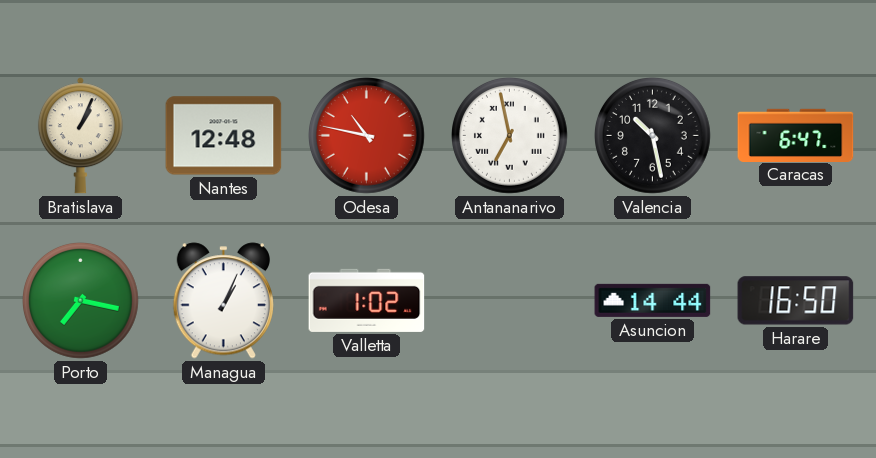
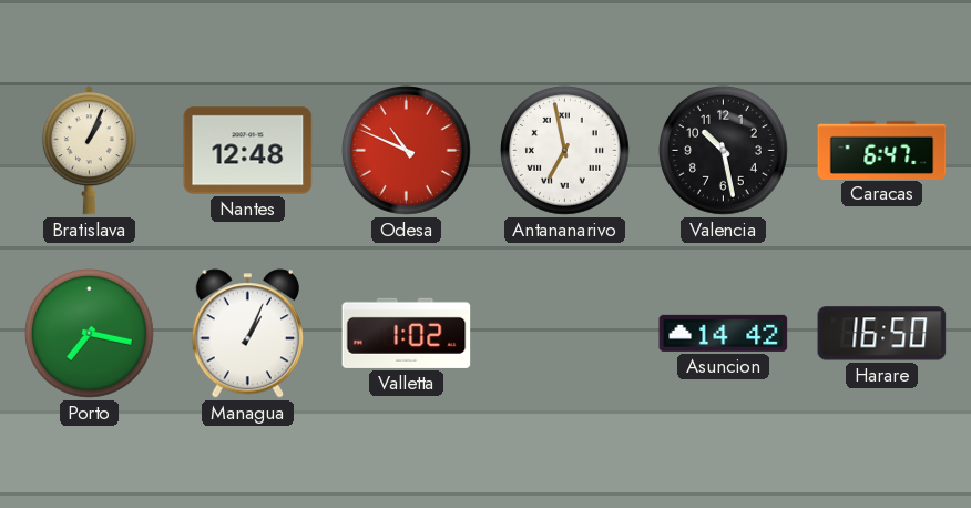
Odesa: 10:47 -> 10:49
Asuncion: 14:44 -> 14:42
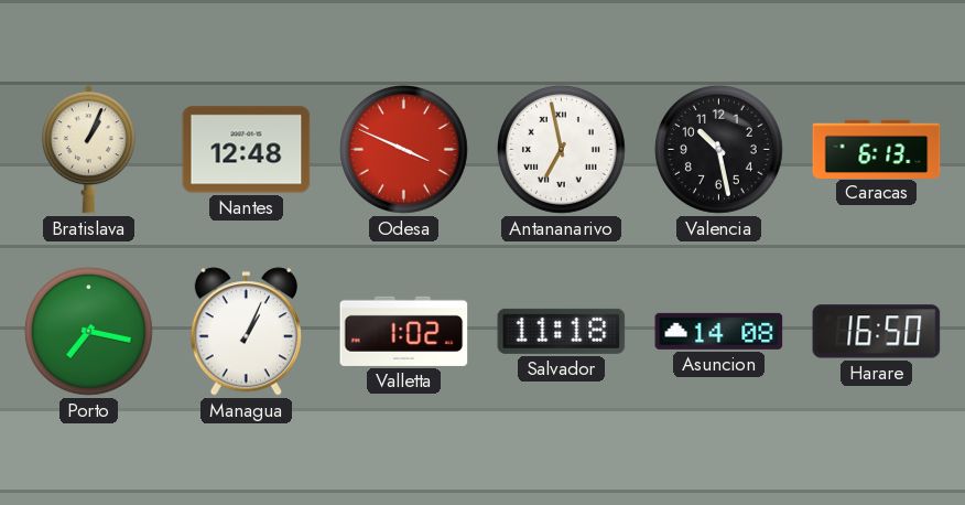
Odesa: 10:49 -> 3:49
Caracas: 6:47 -> 6:13
Salvador: none -> 11:18
Asuncion: 14:42 -> 14:08
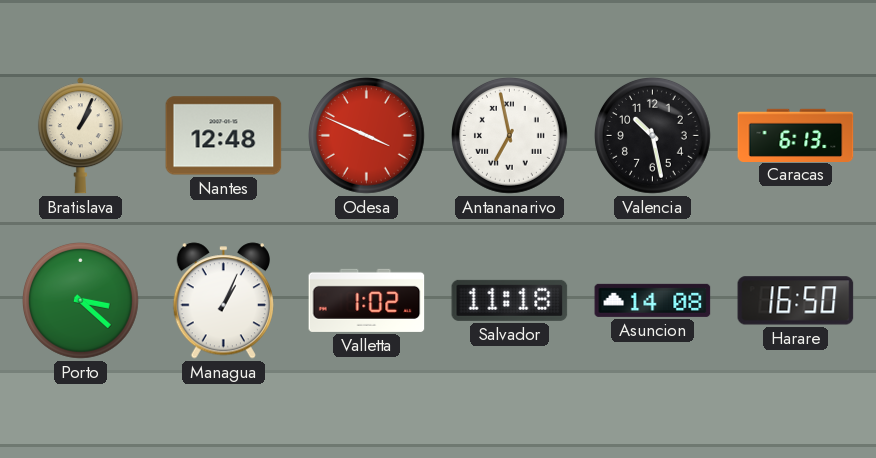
Porto: 7:17 -> 3:22
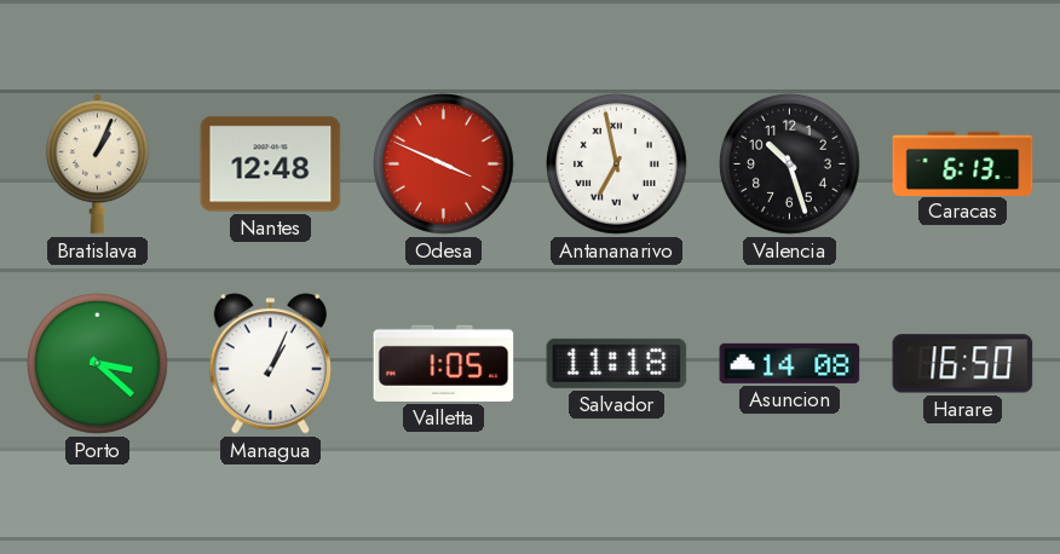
Valencia: 10:28 -> 10:27
Valletta: 1:02 -> 1:05
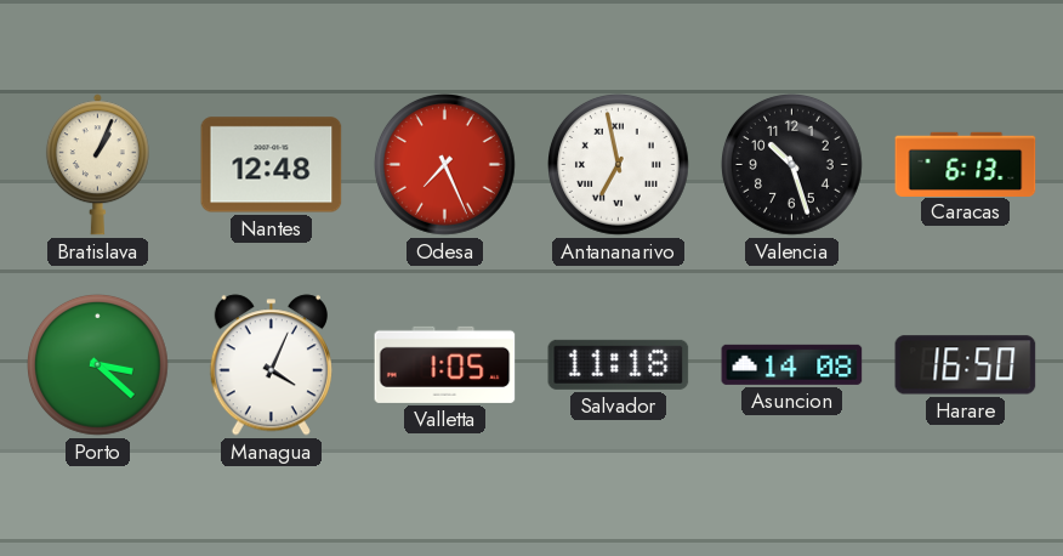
Odesa: 3:49 -> 7:26
Managua: 1:04 -> 4:04
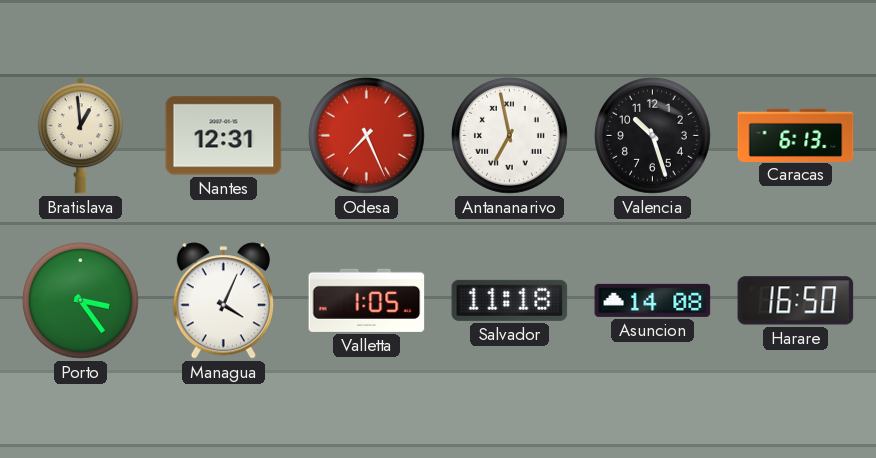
Bratislava: 1:04 -> 12:59
Nantes: 12:48 -> 12:31
Porto: 3:22 -> 3:24
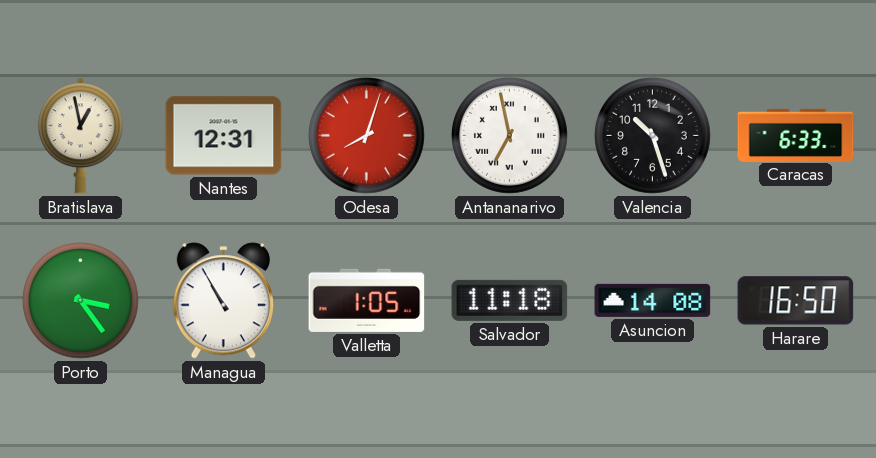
Bratislava: 12:59 -> 12:58
Odesa: 7:26 -> 8:03
Caracas: 6:13 -> 6:33
Managua: 4:04 -> 10:55
